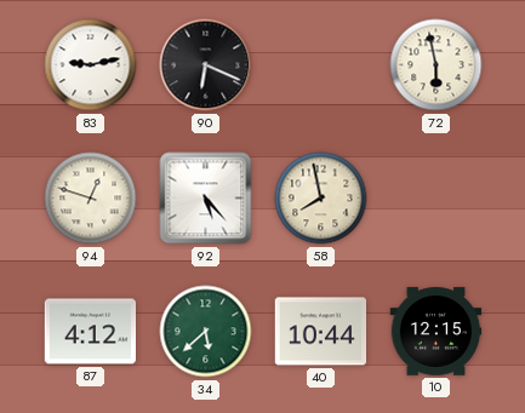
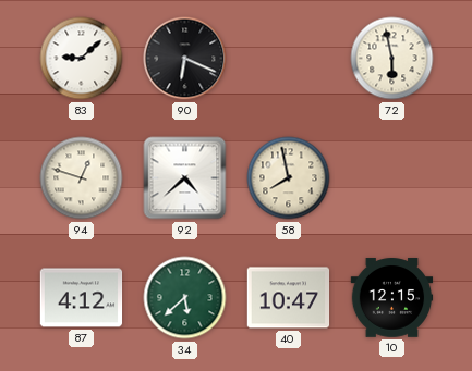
83: 9:13 -> 9:08
92: 5:23 -> 4:38
40: 10:44 -> 10:47
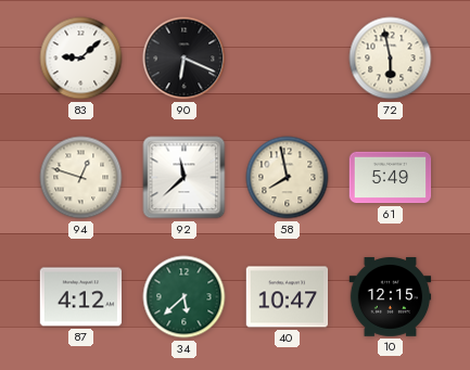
92: 4:38 -> 11:38
61: none -> 5:49
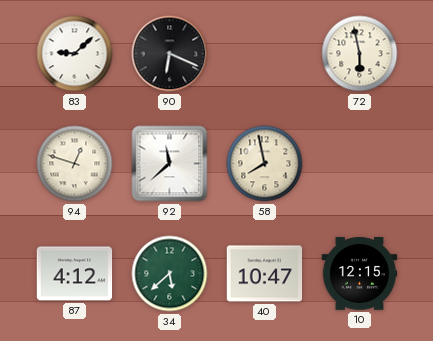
61: 5:49 -> none
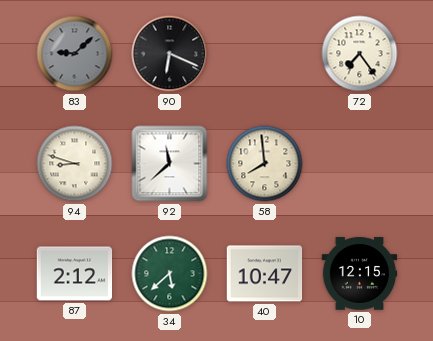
83 dial: white -> grey
72: 5:58 -> 7:24
94: 12:48 -> 8:48
58: 7:58 -> 7:59
87: 4:12 -> 2:12
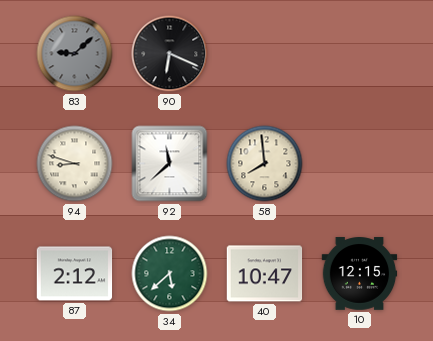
72: 7:24 -> none
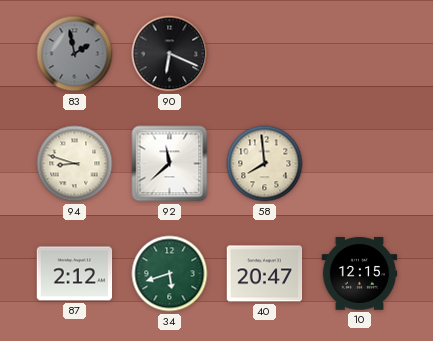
83: 9:08 -> 1:58
34: 5:38 -> 5:42
40: 10:47 -> 20:47
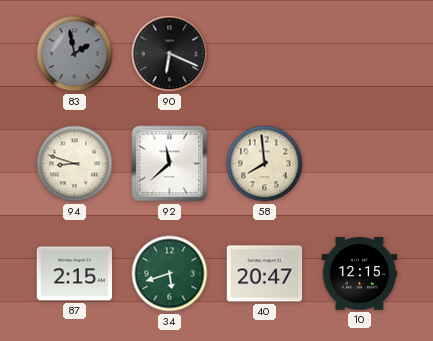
87: 2:12 -> 2:15
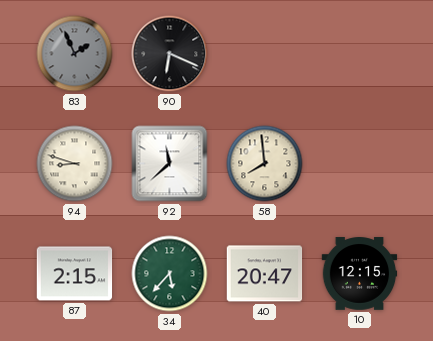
83: 1:58 -> 1:56
34: 5:42 -> 5:37
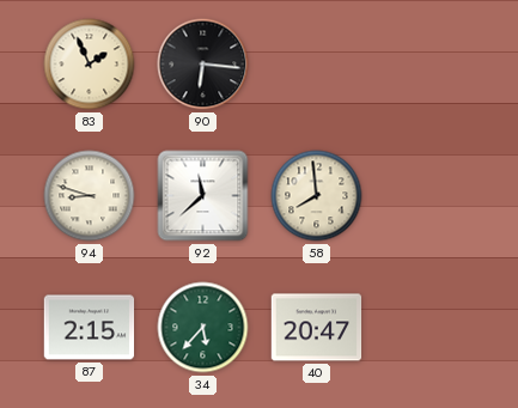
83 dial: grey -> cream
90: 6:19 -> 6:16
10: 12:15 -> none
